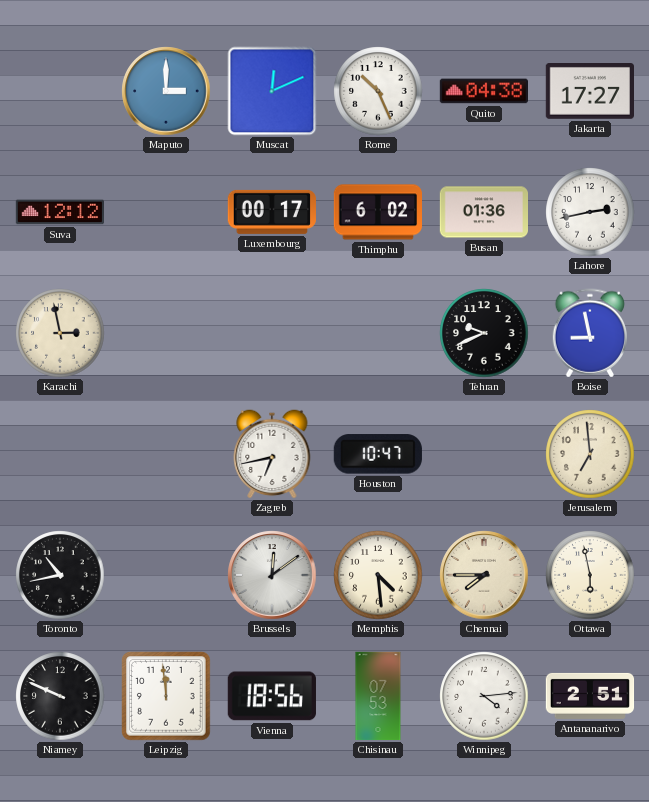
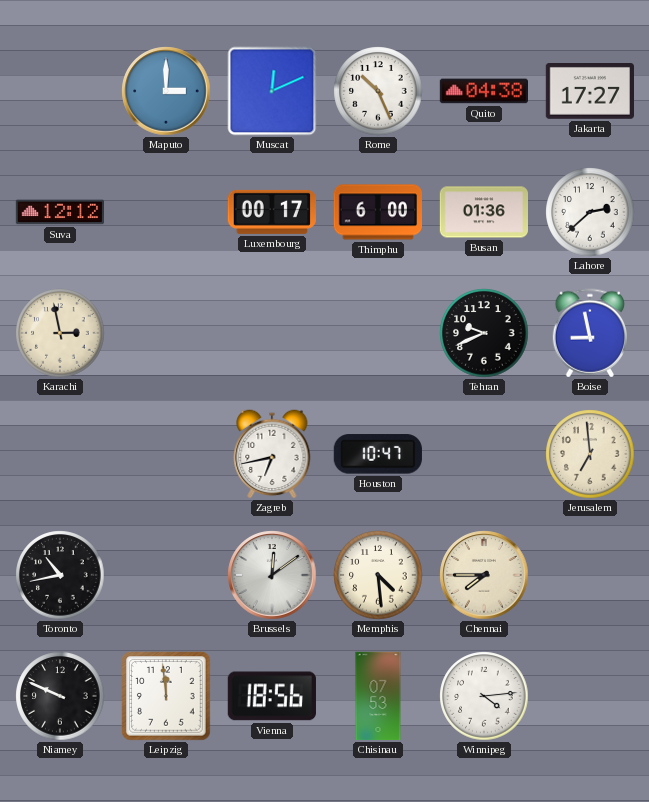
Thimphu: 6:02 -> 6:00
Lahore: 2:43 -> 2:38
Ottawa: 5:58 -> none
Antananarivo: 2:51 -> none
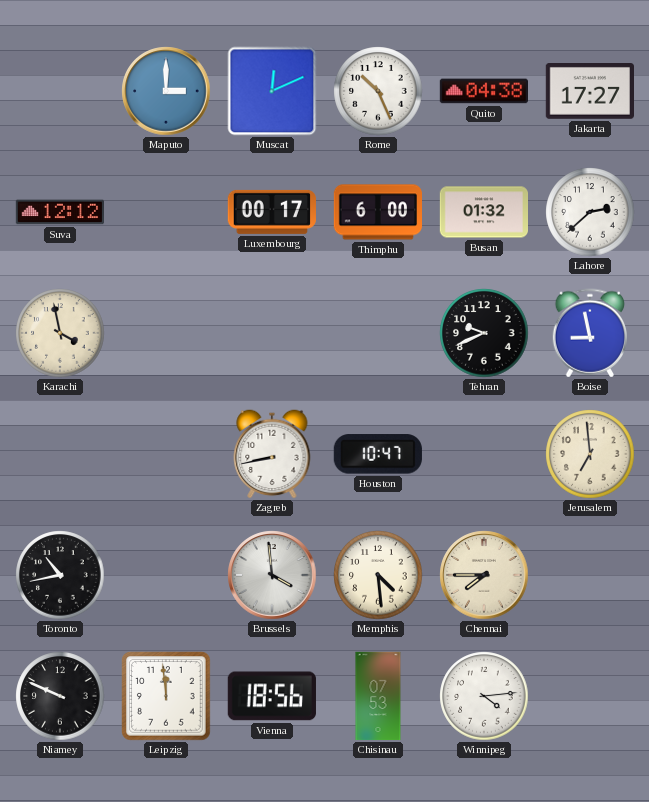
Busan: 01:36 -> 01:32
Karachi: 2:58 -> 3:58
Zagreb: 6:43 -> 8:43
Brussels: 12:09 -> 3:59
